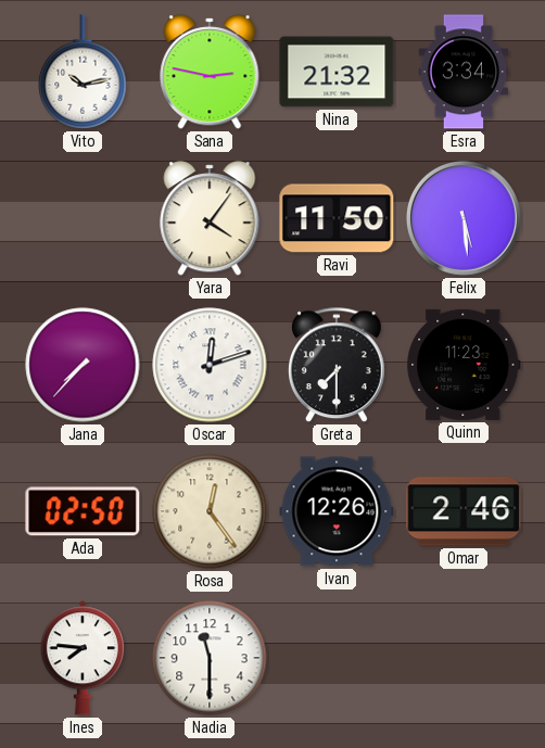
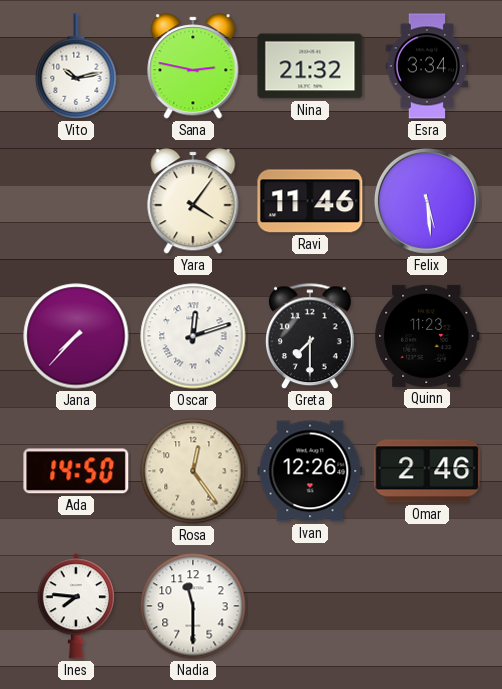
Ravi: 11:50 -> 11:46
Ada: 02:50 -> 14:50
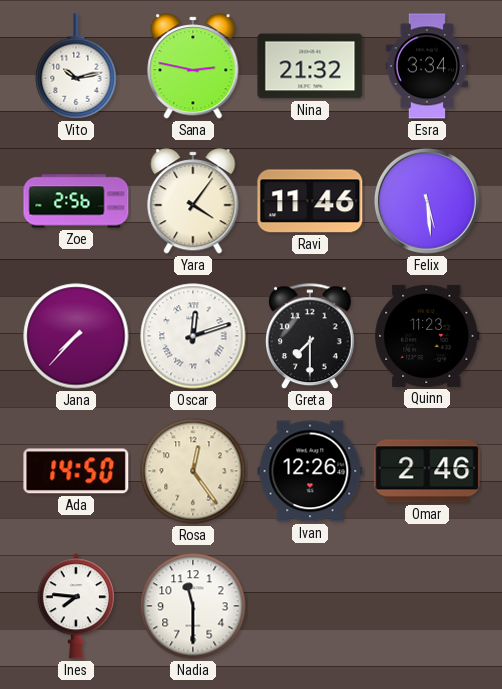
Zoe: none -> 2:56
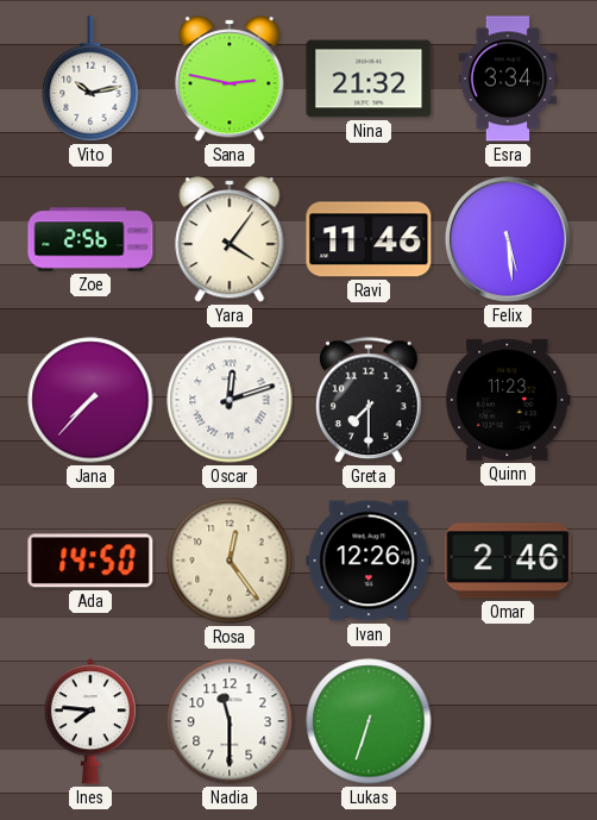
Lukas: none -> 6:33
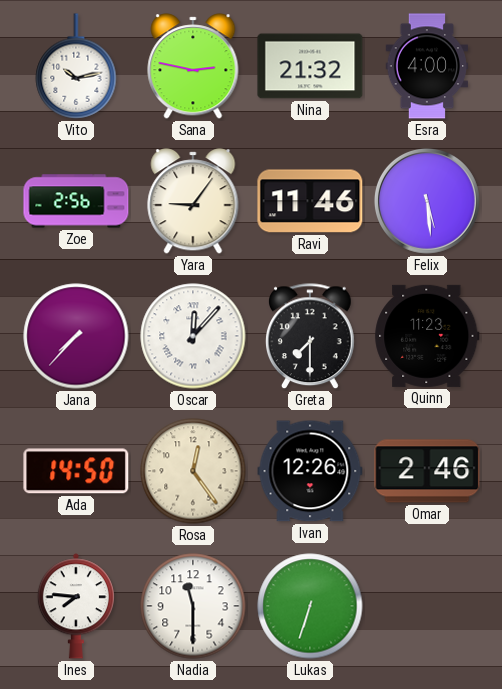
Esra: 3:34 -> 4:00
Yara: 4:06 -> 9:06
Oscar: 12:12 -> 12:07
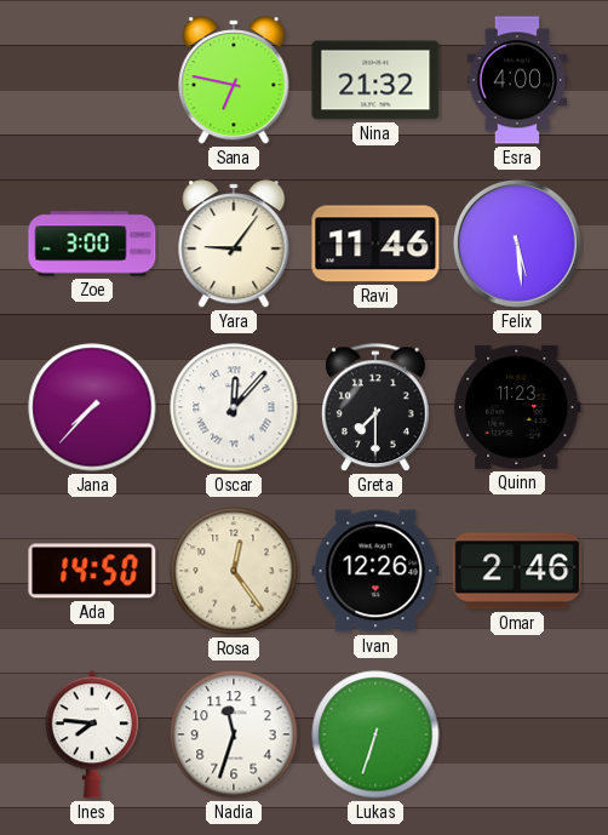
Vito: 10:13 -> none
Sana: 2:47 -> 6:47
Zoe: 2:56 -> 3:00
Nadia: 11:30 -> 11:33
